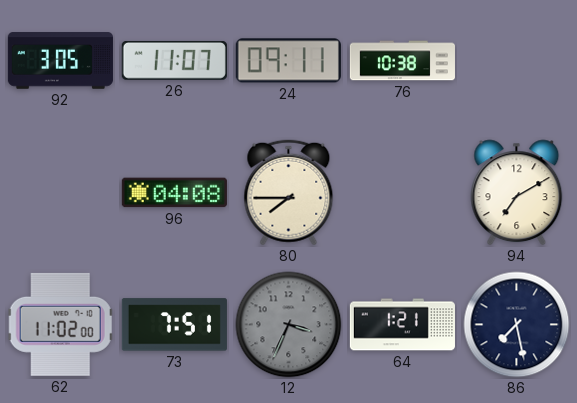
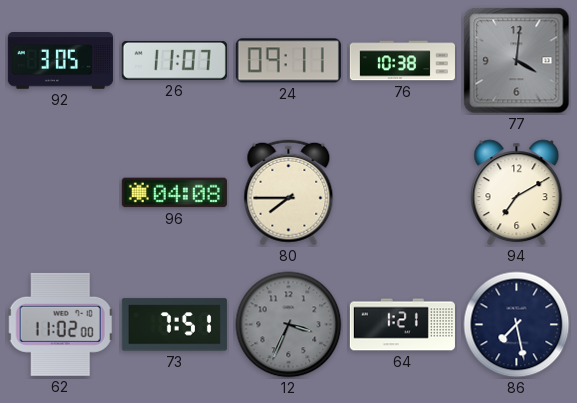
77: none -> 4:01
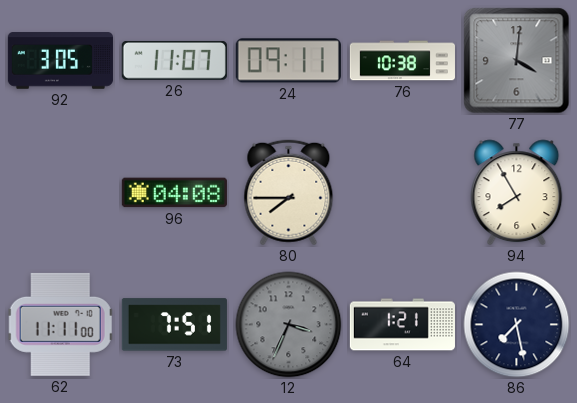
94: 7:10 -> 7:55
62: 11:02 -> 11:11
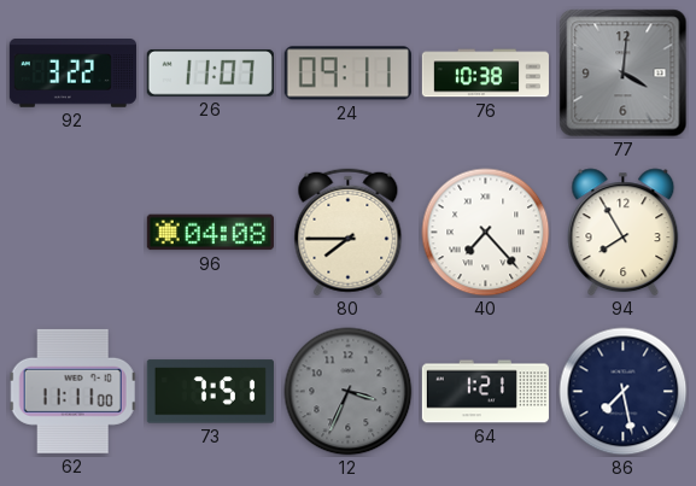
92: 3:05 -> 3:22
40: none -> 7:23
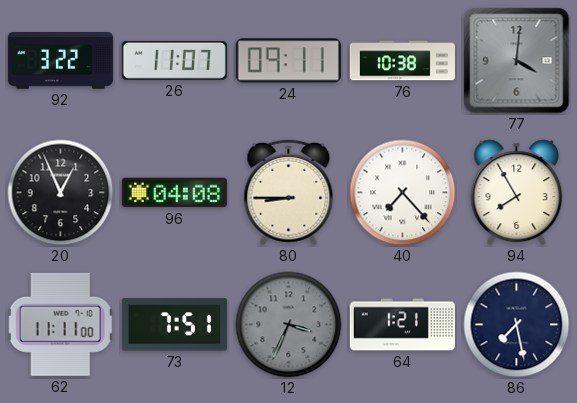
20: none -> 12:56
80: 7:45 -> 8:45
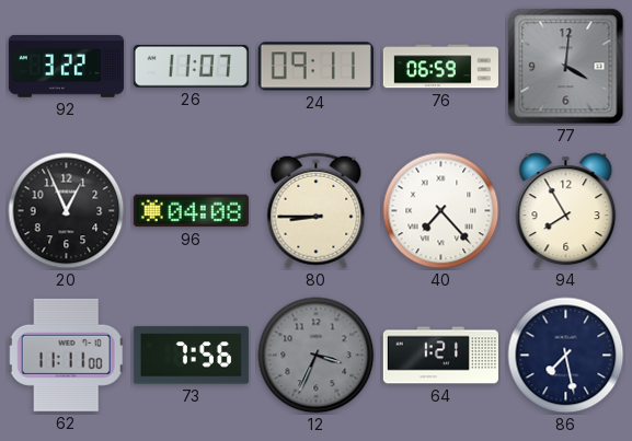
76: 10:38 -> 06:59
73: 7:51 -> 7:56
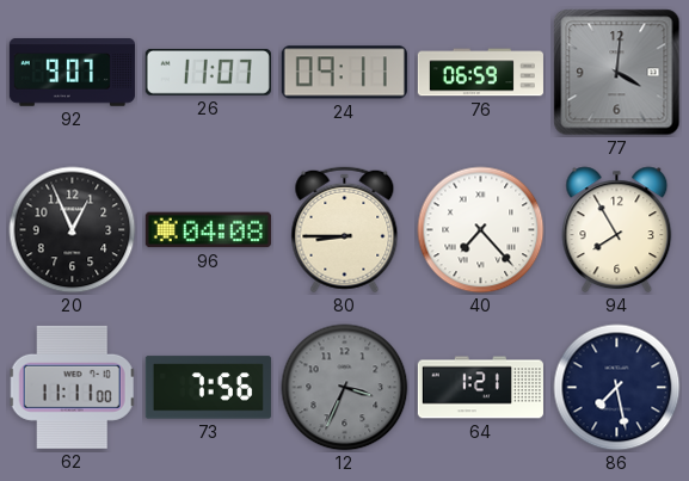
92: 3:22 -> 9:07
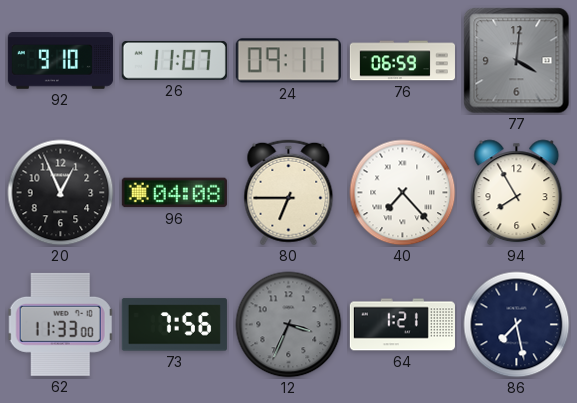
92: 9:07 -> 9:10
80: 8:45 -> 6:45
62: 11:11 -> 11:33
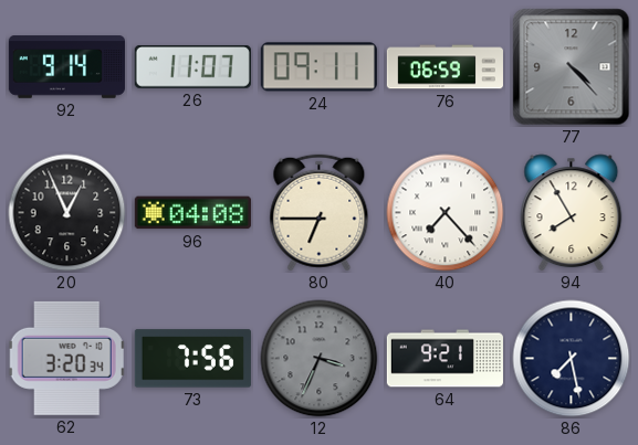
92: 9:10 -> 9:14
77: 4:01 -> 4:23
62: 11:33 -> 3:20
64: 1:21 -> 9:21
